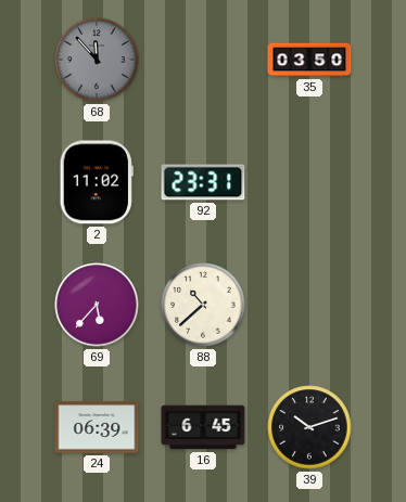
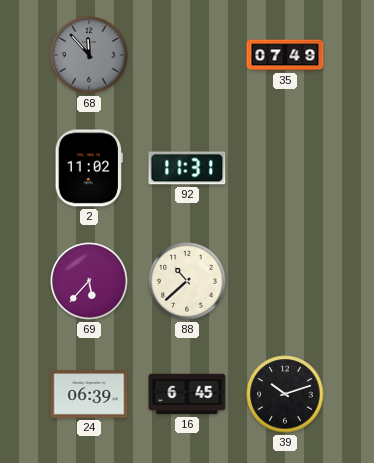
35: 03:50 -> 07:49
92: 23:31 -> 11:31
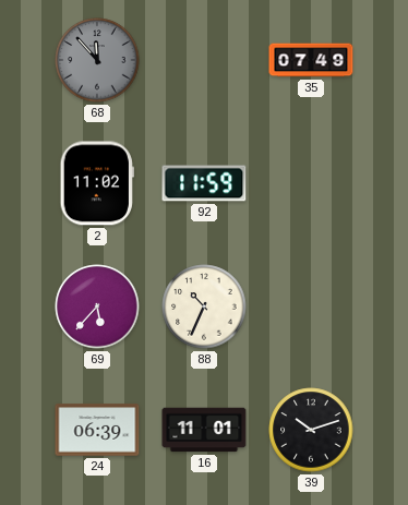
92: 11:31 -> 11:59
88: 10:38 -> 10:34
16: 6:45 -> 11:01
